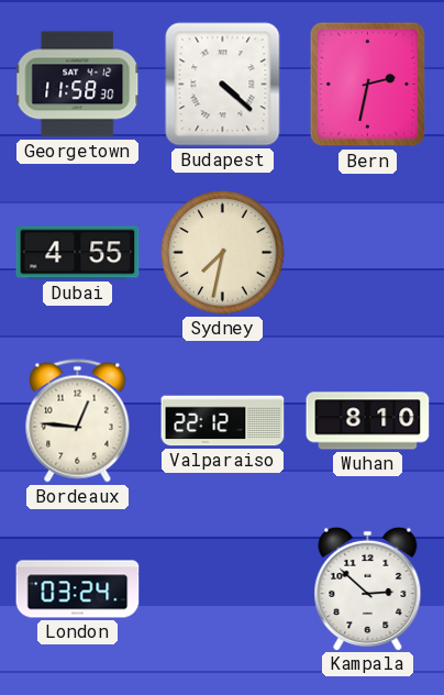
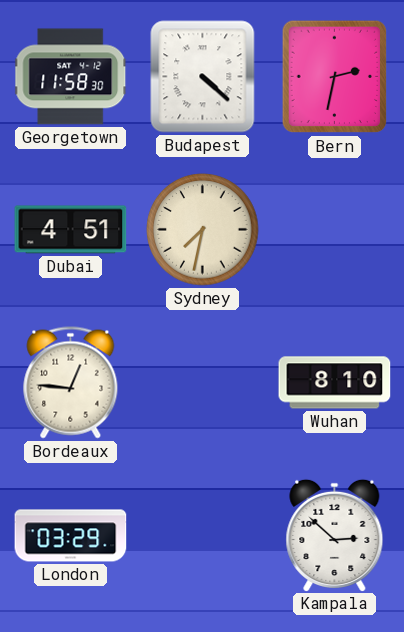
Dubai: 4:55 -> 4:51
Valparaiso: 22:12 -> none
London: 03:24 -> 03:29
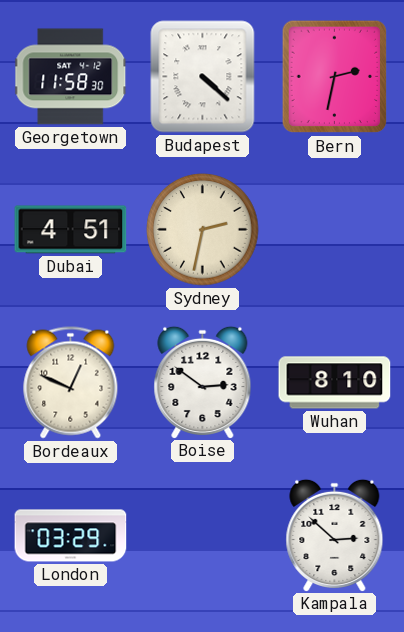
Sydney: 7:32 -> 2:32
Bordeaux: 12:46 -> 12:49
Boise: none -> 2:51
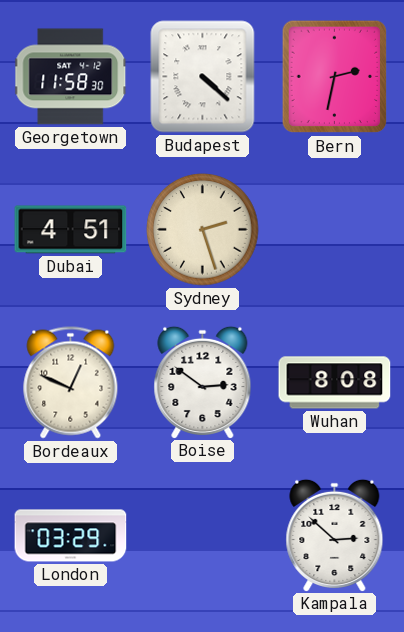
Sydney: 2:32 -> 2:27
Wuhan: 8:10 -> 8:08
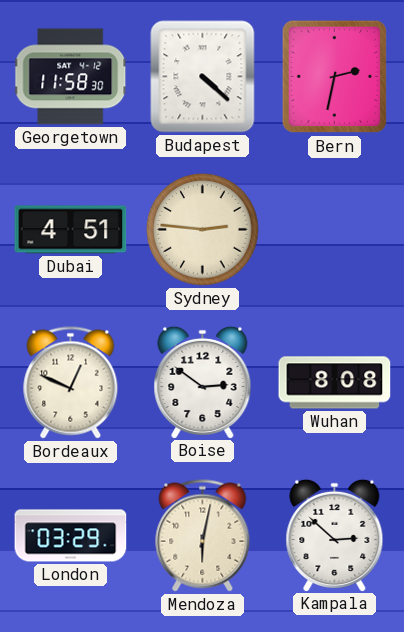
Sydney: 2:27 -> 2:46
Mendoza: none -> 6:02
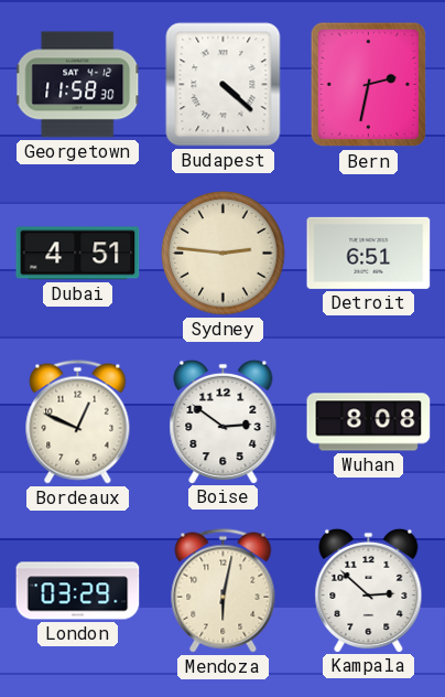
Detroit: none -> 6:51
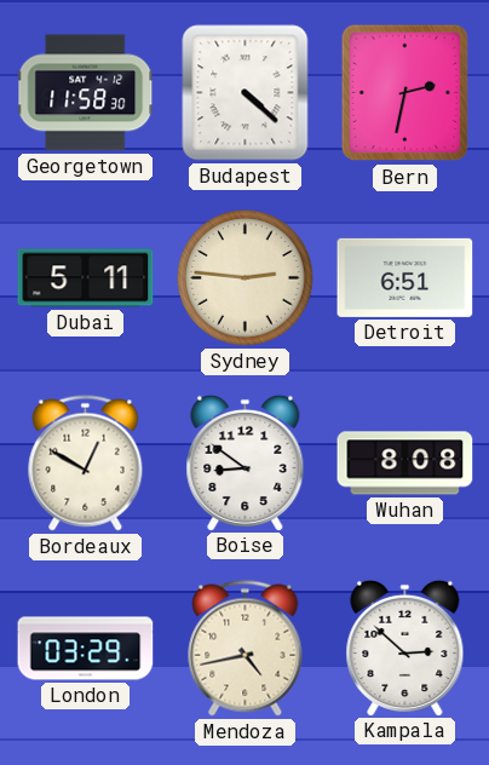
Dubai: 4:51 -> 5:11
Bordeaux: 12:49 -> 12:50
Boise: 2:51 -> 8:51
Mendoza: 6:02 -> 4:43
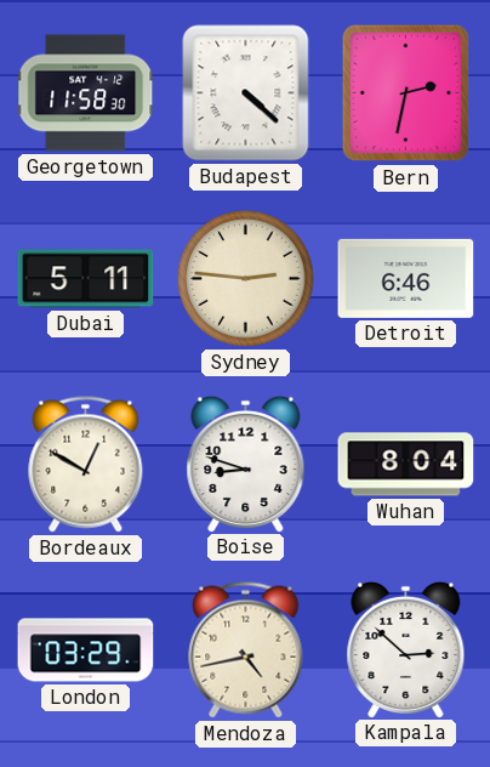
Detroit: 6:51 -> 6:46
Boise: 8:51 -> 8:48
Wuhan: 8:08 -> 8:04
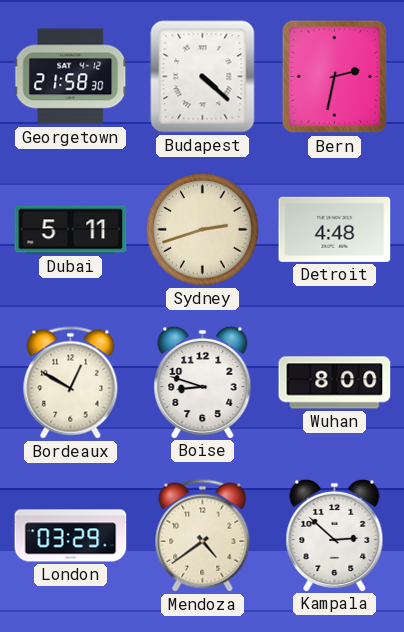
Georgetown: 11:58 -> 21:58
Sydney: 2:46 -> 2:42
Detroit: 6:46 -> 4:48
Wuhan: 8:04 -> 8:00
Mendoza: 4:43 -> 4:39
